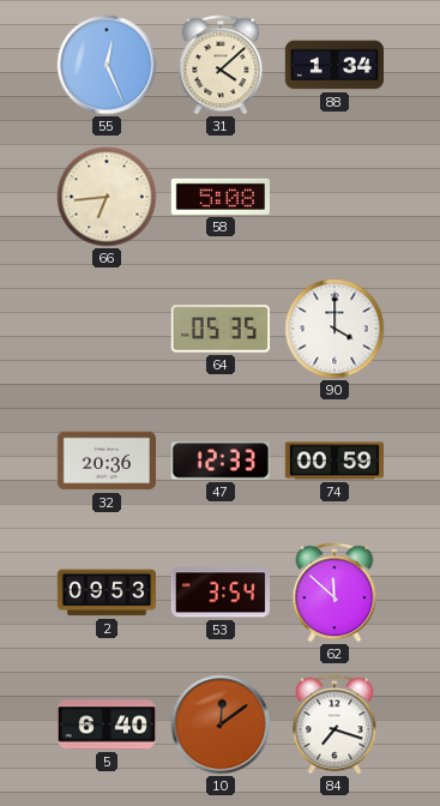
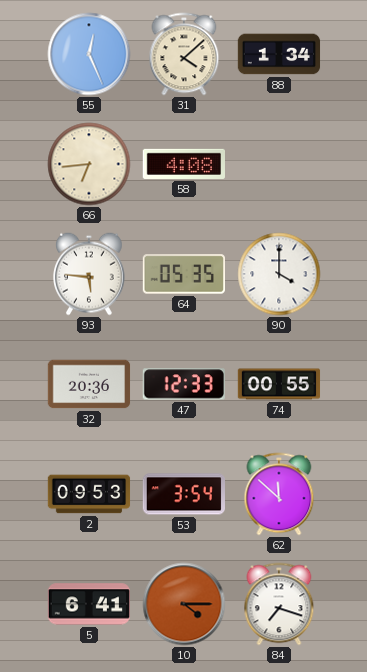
58: 5:08 -> 4:08
93: none -> 5:46
74: 00:59 -> 00:55
5: 6:40 -> 6:41
10: 12:09 -> 4:15
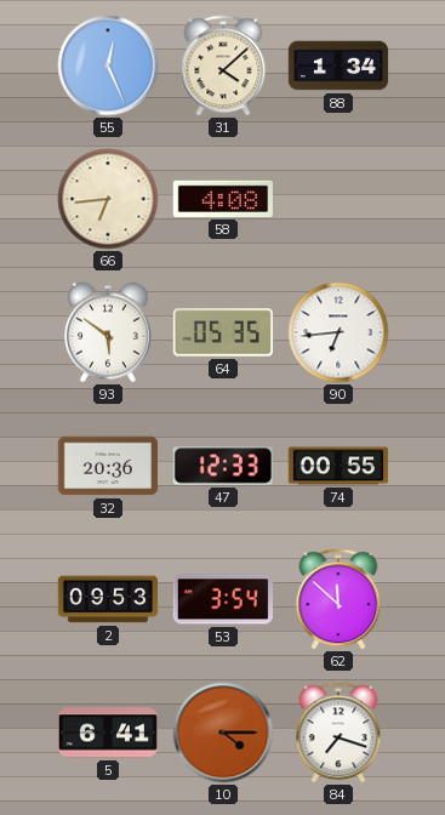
93: 5:46 -> 5:51
90: 4:00 -> 6:44
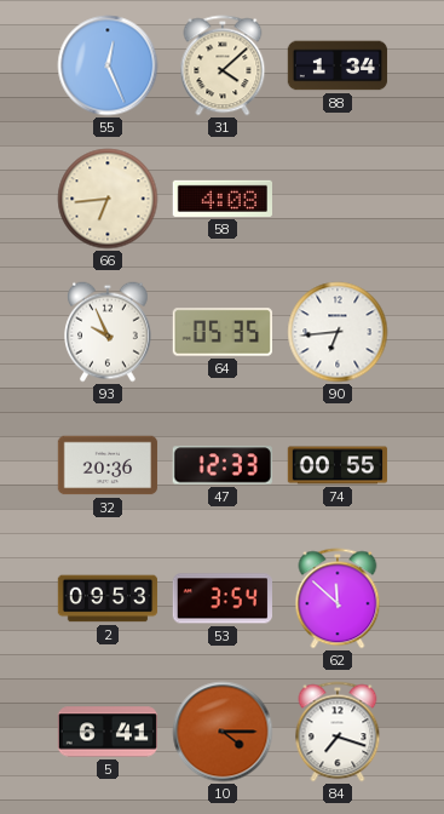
93: 5:51 -> 9:56
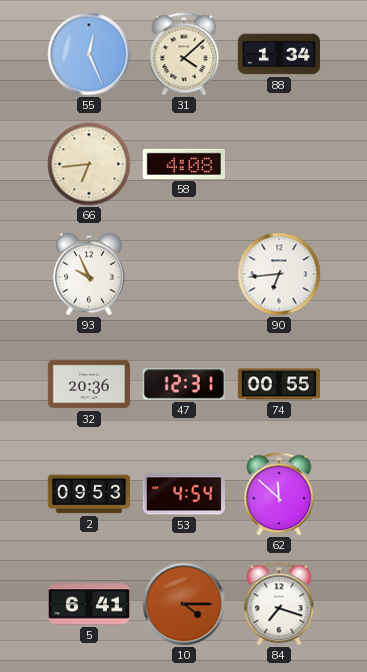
64: 05:35 -> none
47: 12:33 -> 12:31
53: 3:54 -> 4:54
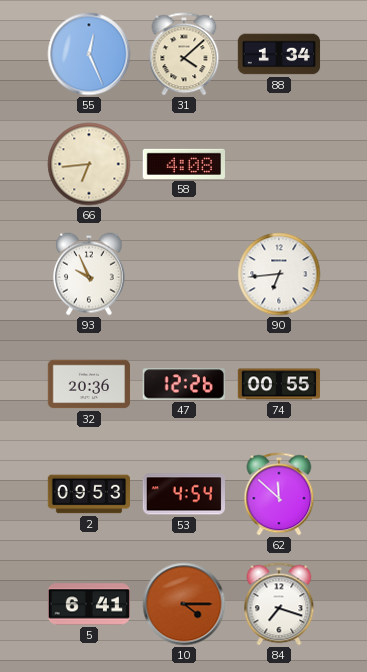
47: 12:31 -> 12:26
